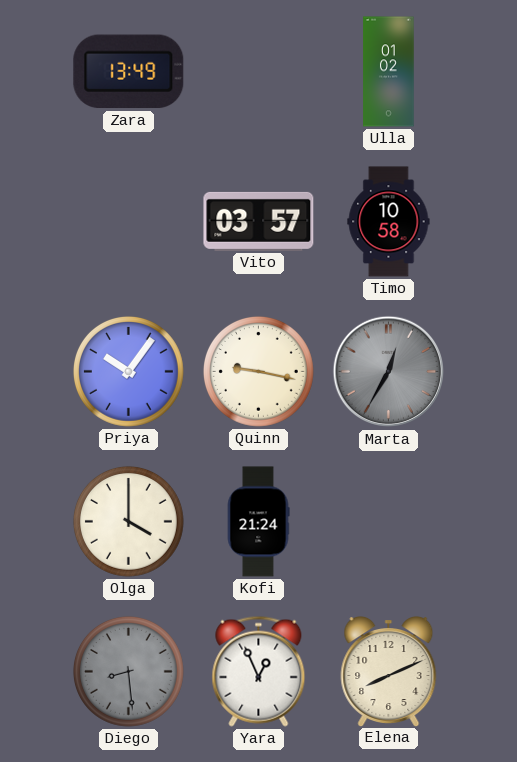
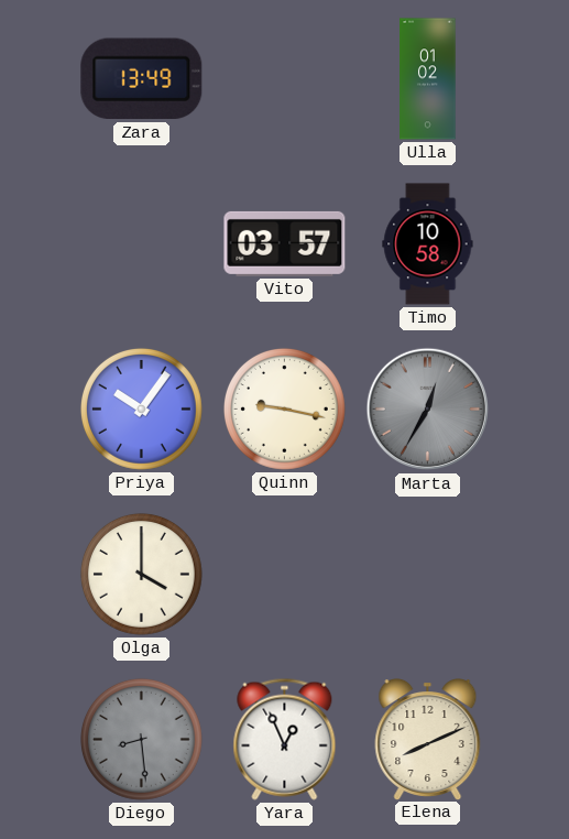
Kofi: 21:24 -> none
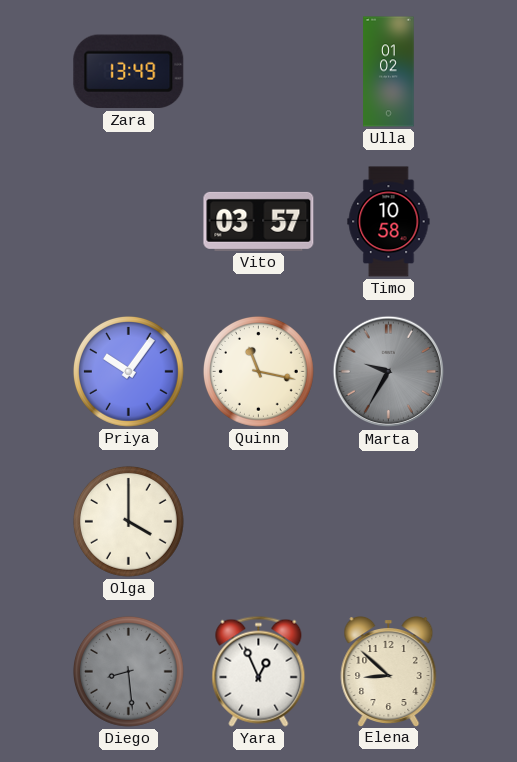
Quinn: 9:17 -> 11:17
Marta: 12:35 -> 9:35
Elena: 8:11 -> 8:52
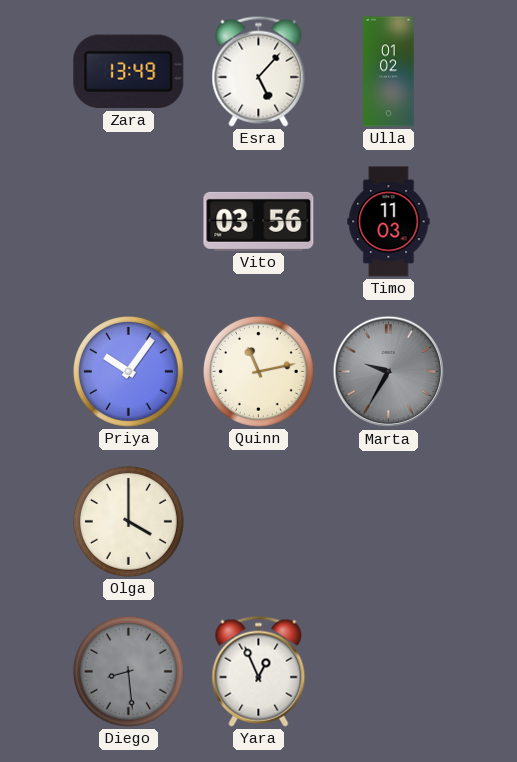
Esra: none -> 5:07
Vito: 03:57 -> 03:56
Timo: 10:58 -> 11:03
Quinn: 11:17 -> 11:13
Elena: 8:52 -> none
